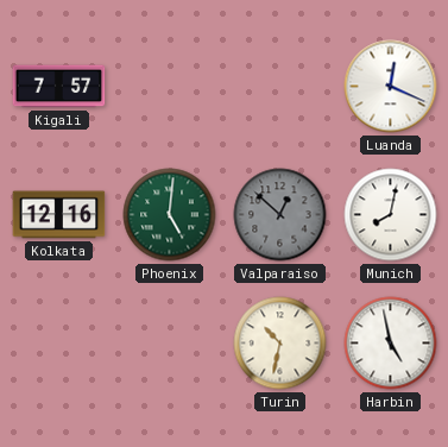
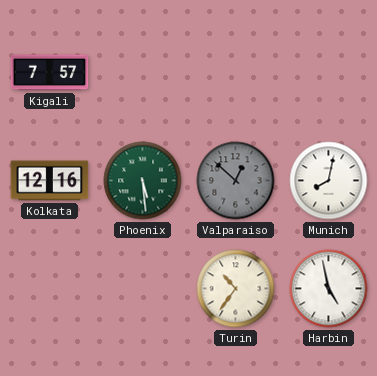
Luanda: 12:19 -> none
Phoenix: 5:01 -> 5:29
Turin: 10:32 -> 10:36
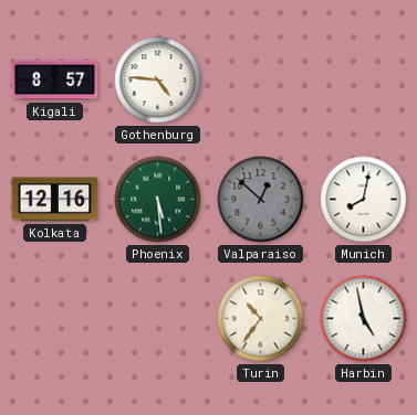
Kigali: 7:57 -> 8:57
Gothenburg: none -> 4:46
